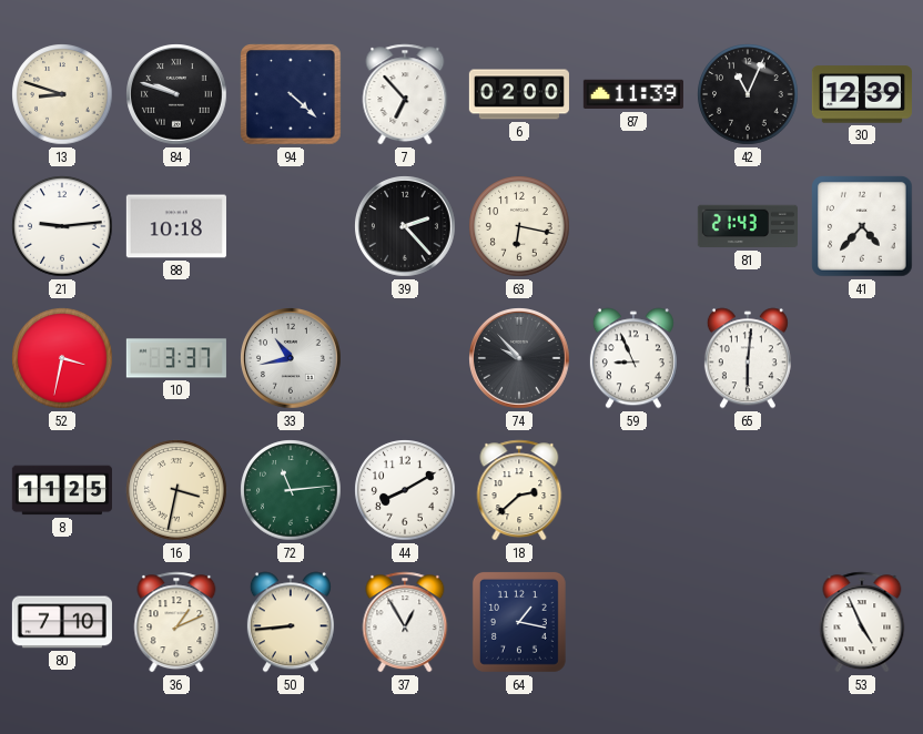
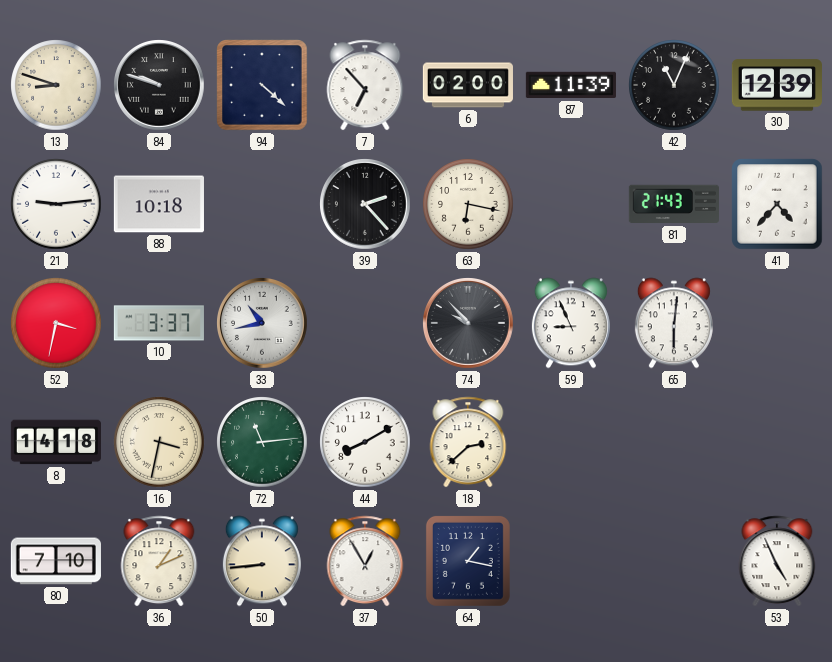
8: 11:25 -> 14:18
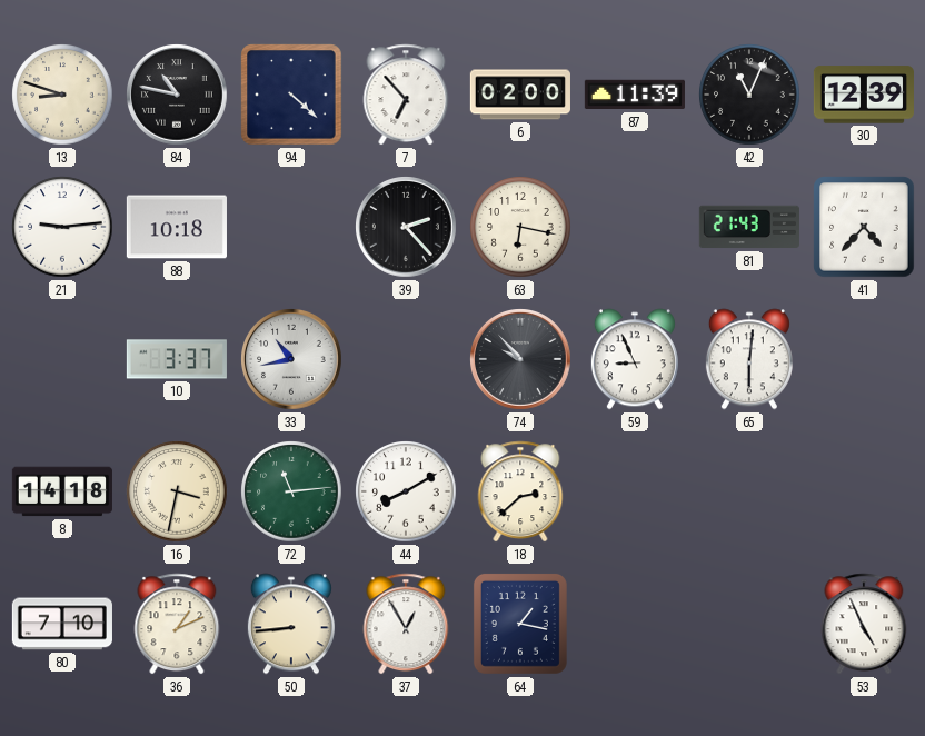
84: 9:48 -> 10:47
52: 3:32 -> none
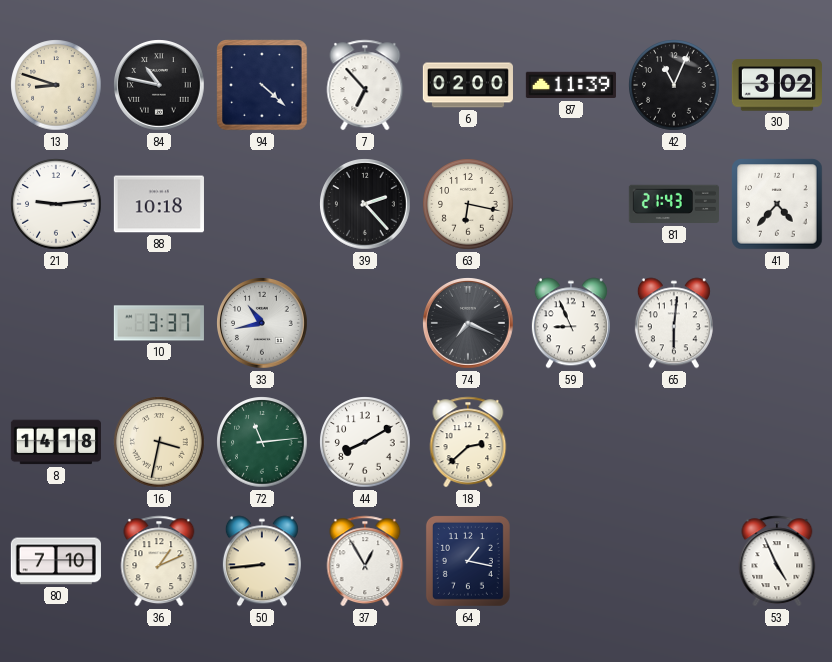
30: 12:39 -> 3:02
74: 9:53 -> 7:19
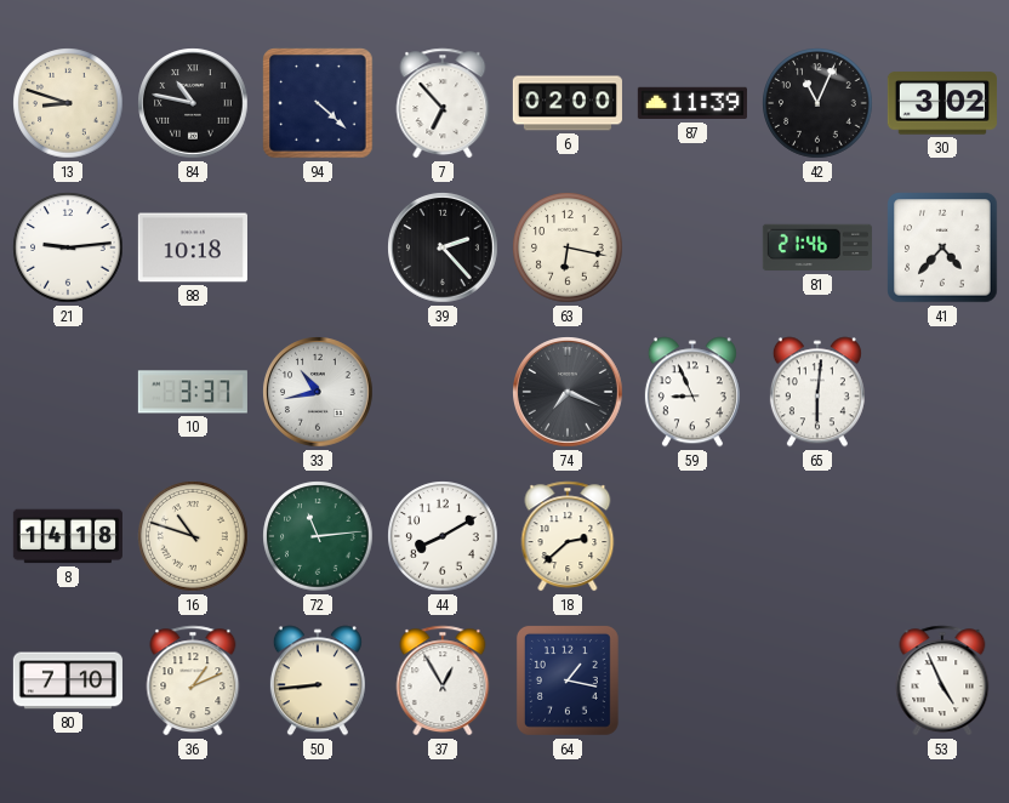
81: 21:43 -> 21:46
16: 3:32 -> 10:48
